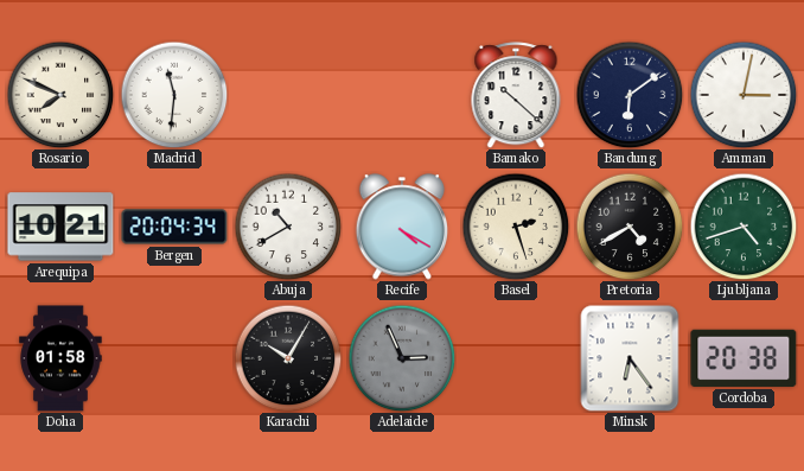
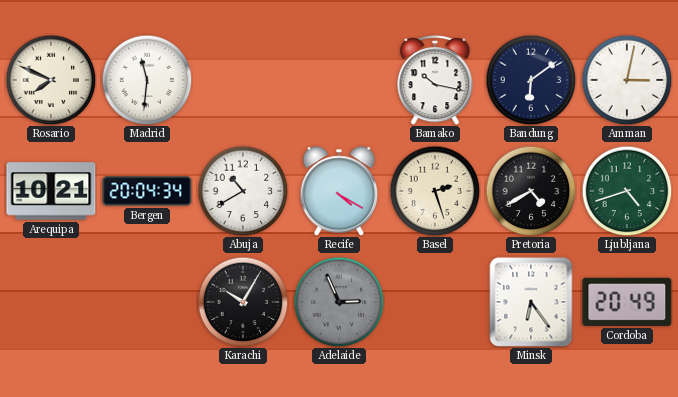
Bamako: 10:22 -> 10:17
Doha: 01:58 -> none
Cordoba: 20:38 -> 20:49
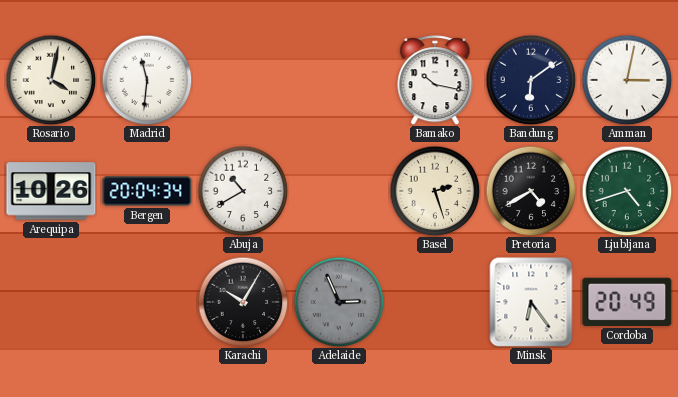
Rosario: 7:49 -> 4:02
Arequipa: 10:21 -> 10:26
Recife: 4:20 -> none
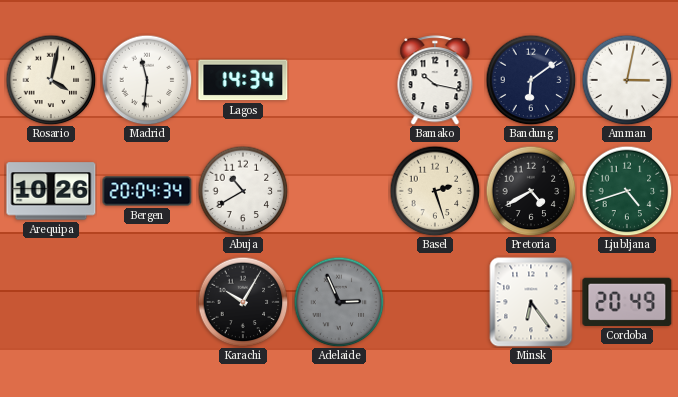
Lagos: none -> 14:34
